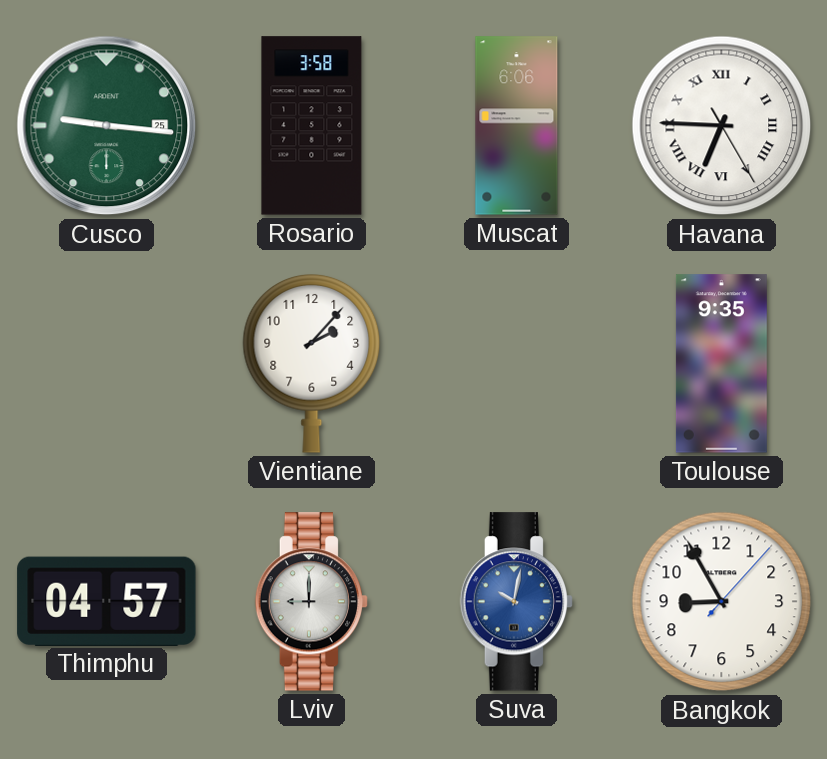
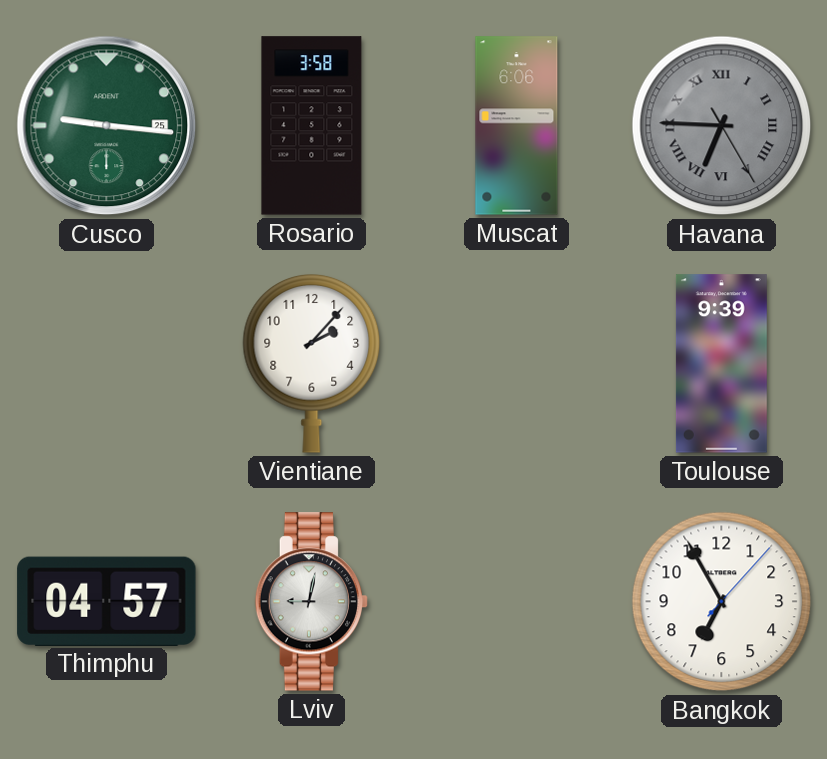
Havana dial: white -> grey
Toulouse: 9:35 -> 9:39
Lviv: 9:00 -> 9:02
Suva: 10:02 -> none
Bangkok: 8:55 -> 6:55
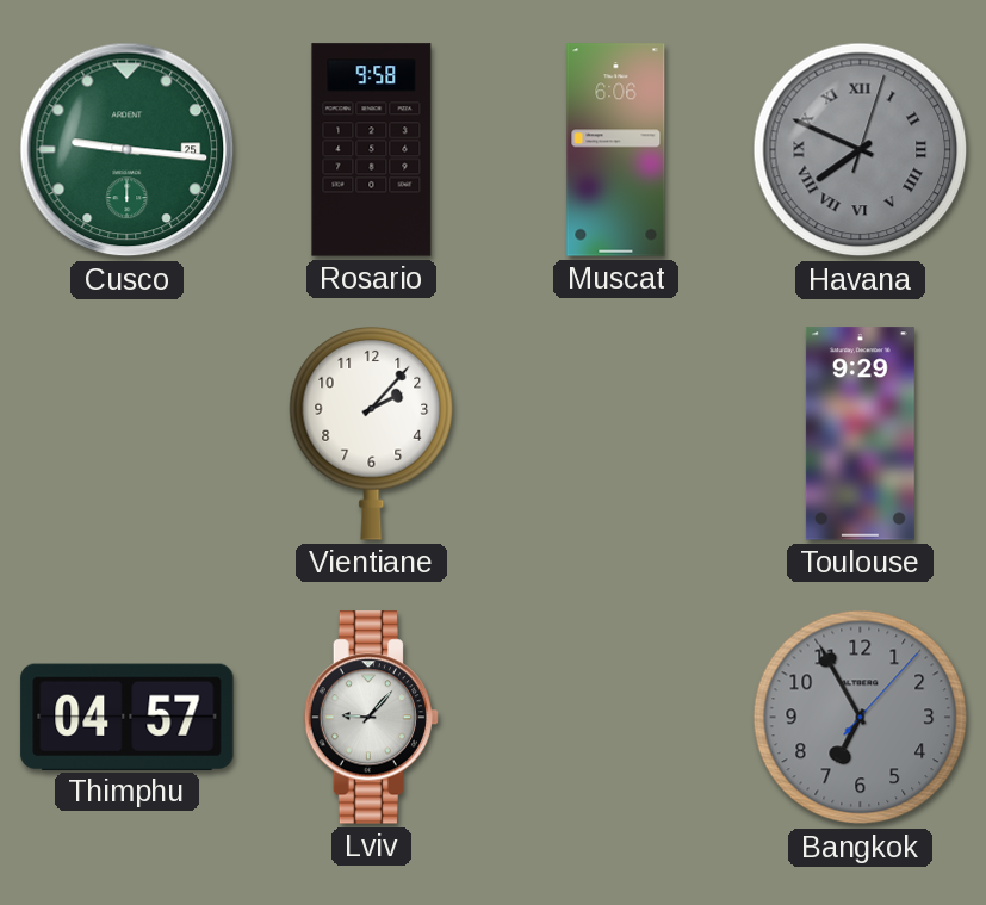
Rosario: 3:58 -> 9:58
Havana: 6:45 -> 7:49
Toulouse: 9:39 -> 9:29
Lviv: 9:02 -> 9:07
Bangkok dial: white -> grey
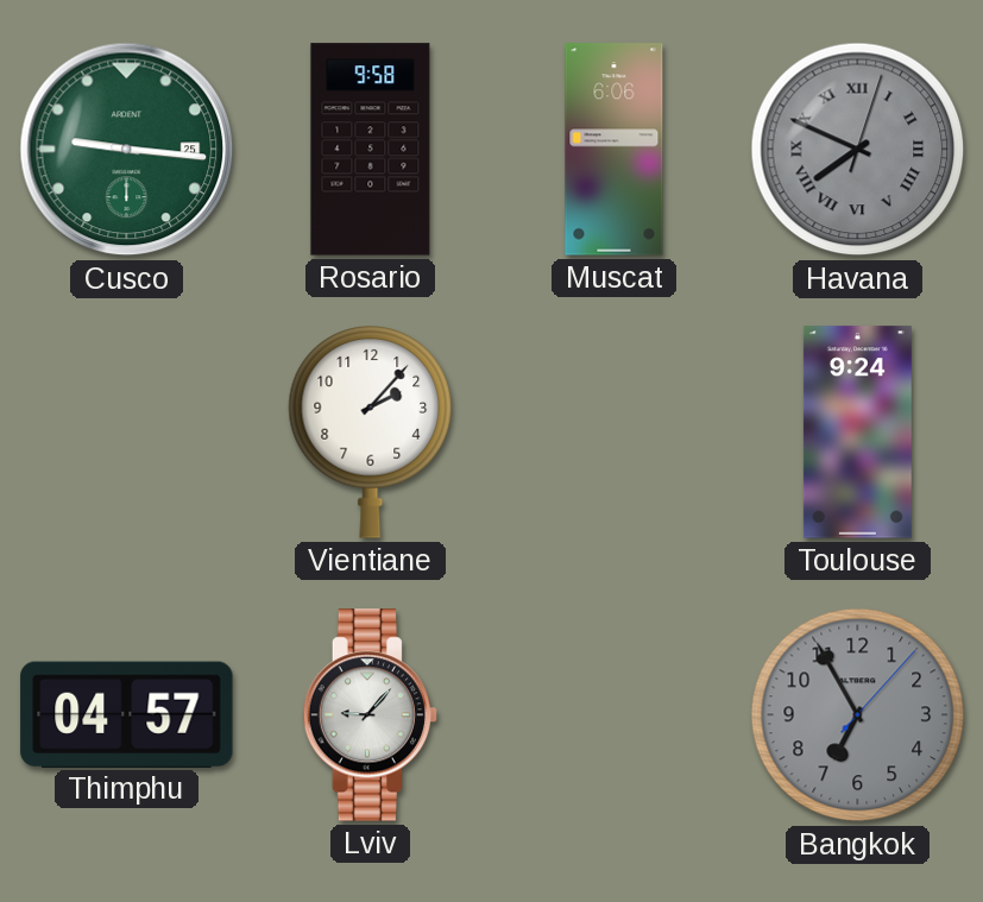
Toulouse: 9:29 -> 9:24
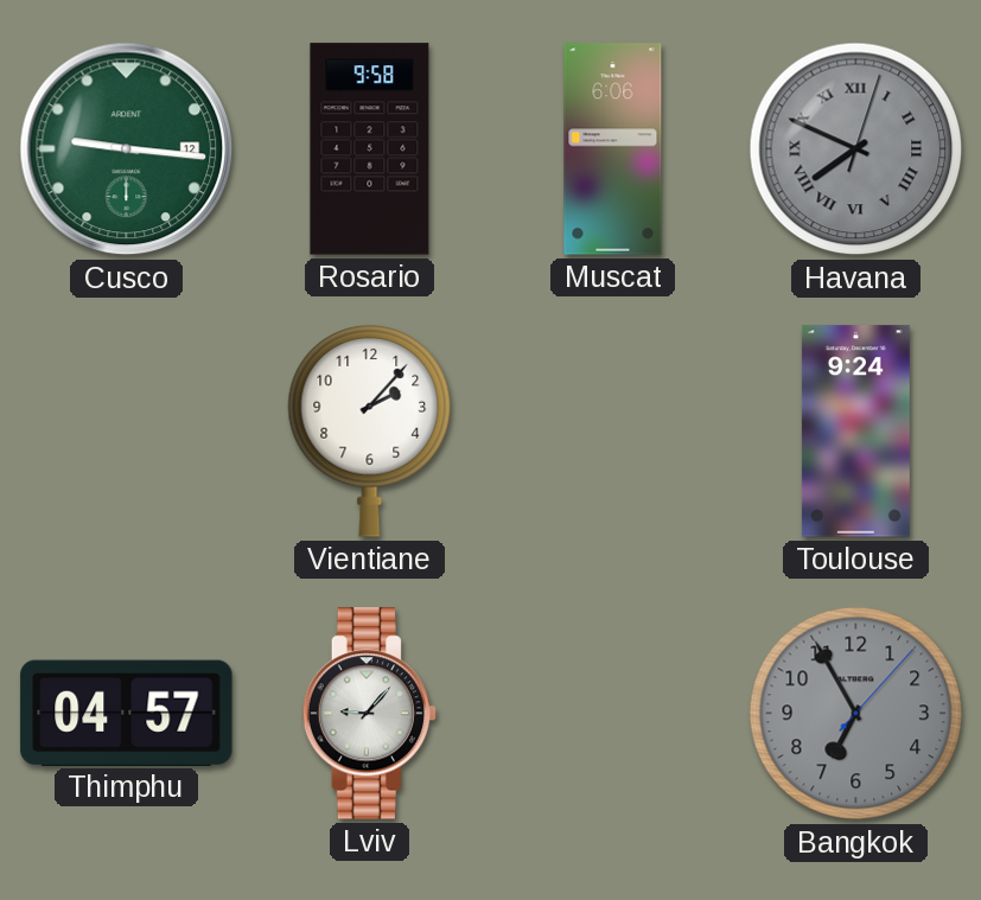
Cusco date: 25 -> 12
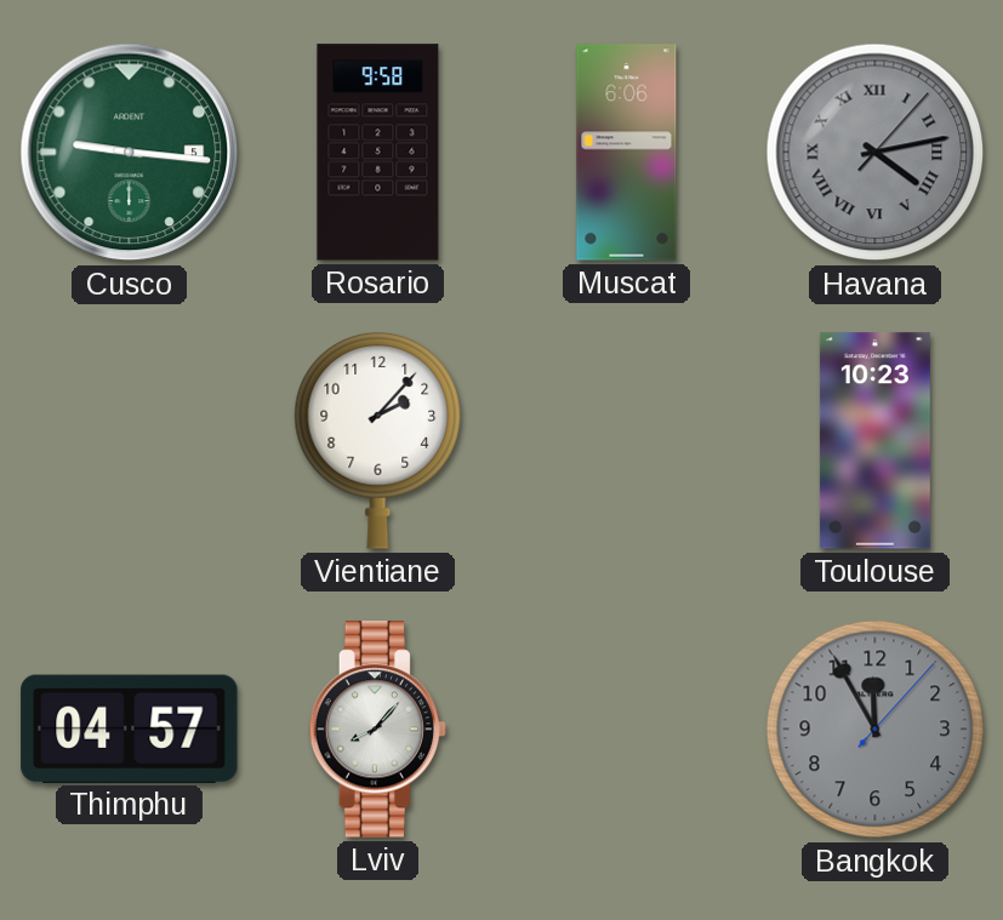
Cusco date: 12 -> 5
Havana: 7:49 -> 4:13
Toulouse: 9:24 -> 10:23
Lviv: 9:07 -> 8:07
Bangkok: 6:55 -> 11:55
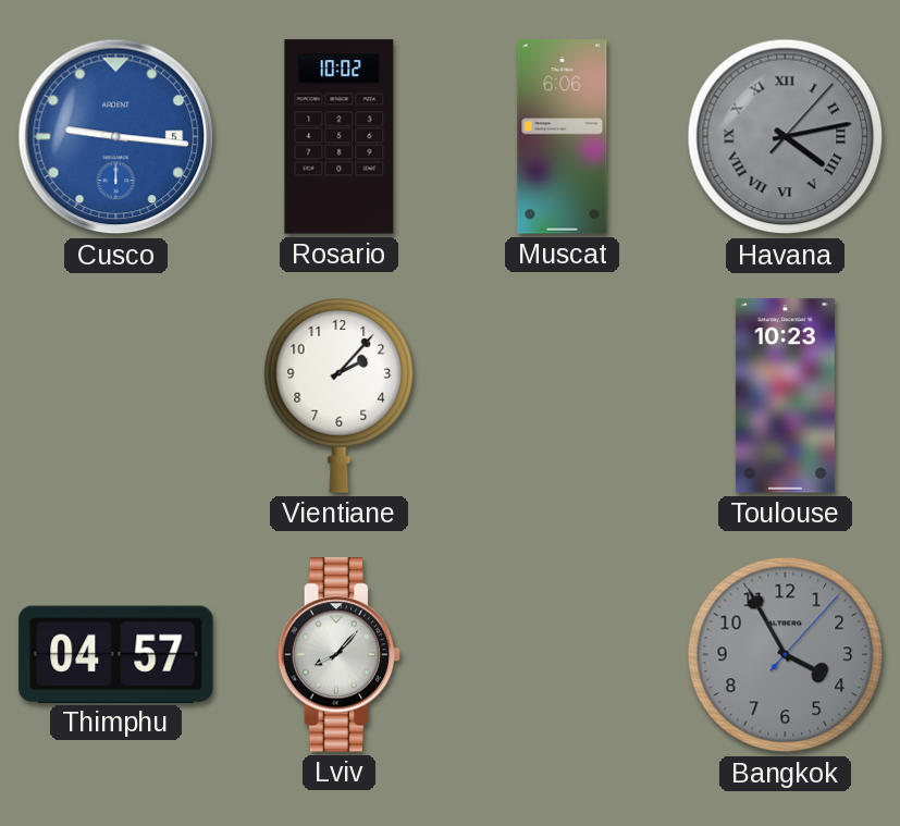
Cusco dial: green -> blue
Rosario: 9:58 -> 10:02
Bangkok: 11:55 -> 3:55
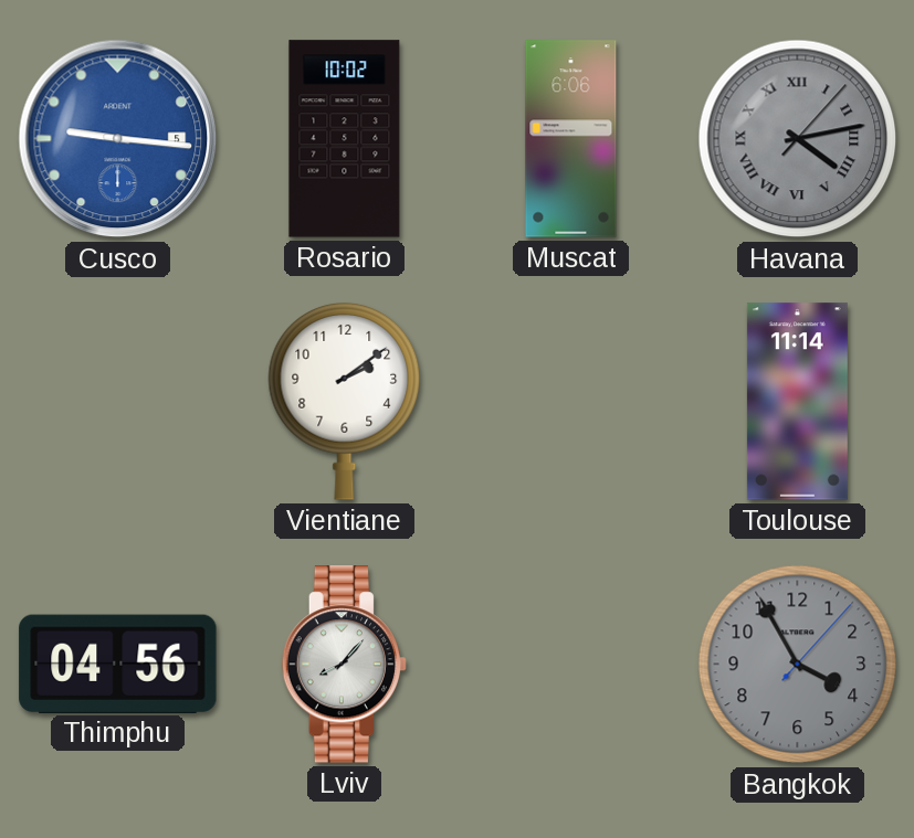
Vientiane: 2:07 -> 2:09
Toulouse: 10:23 -> 11:14
Thimphu: 04:57 -> 04:56
